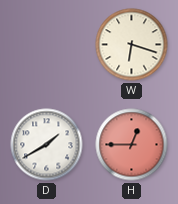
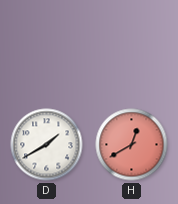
W: 6:18 -> none
H: 12:45 -> 12:40
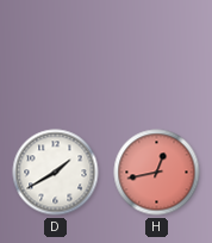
H: 12:40 -> 12:43
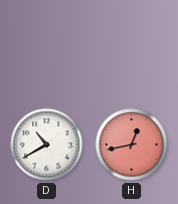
D: 1:40 -> 10:40
